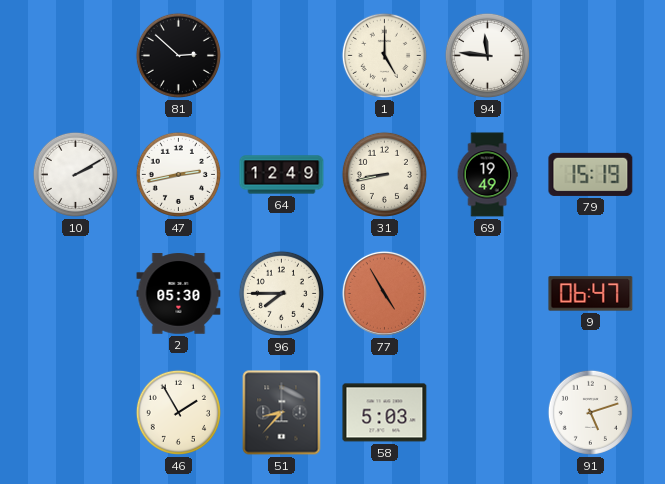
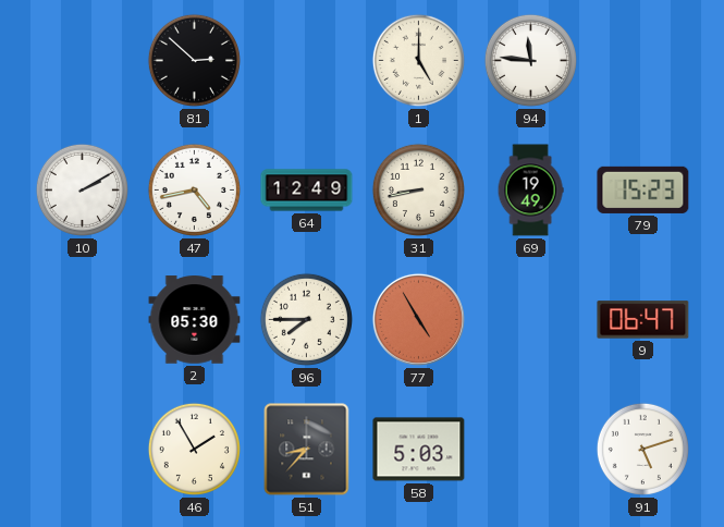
47: 2:43 -> 4:43
79: 15:19 -> 15:23
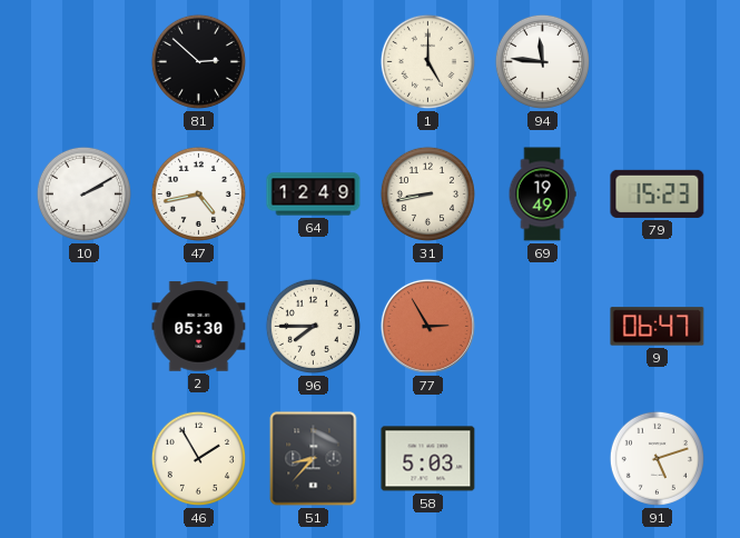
77: 4:55 -> 2:55
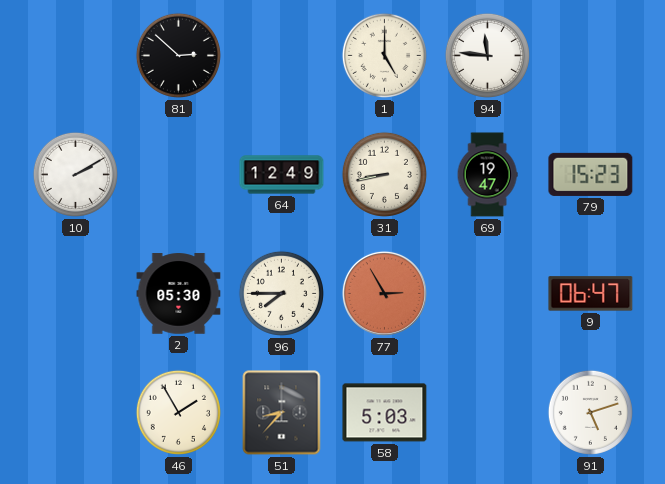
47: 4:43 -> none
69: 19:49 -> 19:47
